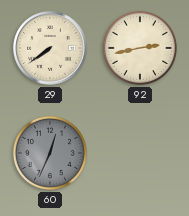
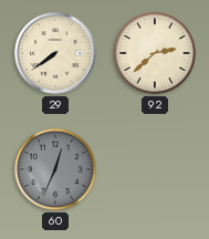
92: 2:43 -> 2:38
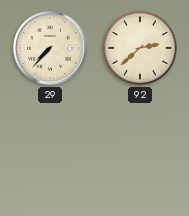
29: 7:39 -> 7:37
60: 12:34 -> none
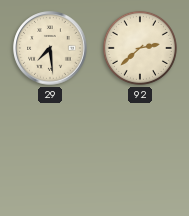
29: 7:37 -> 7:29
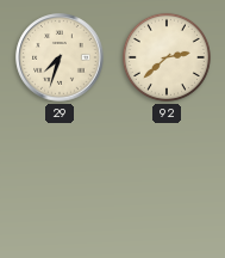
29: 7:29 -> 7:33
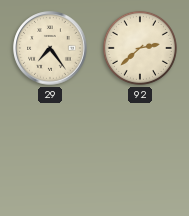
29: 7:33 -> 7:24
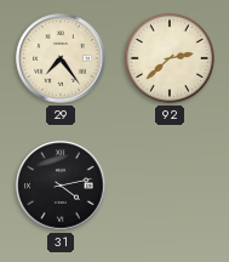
31: none -> 4:13
